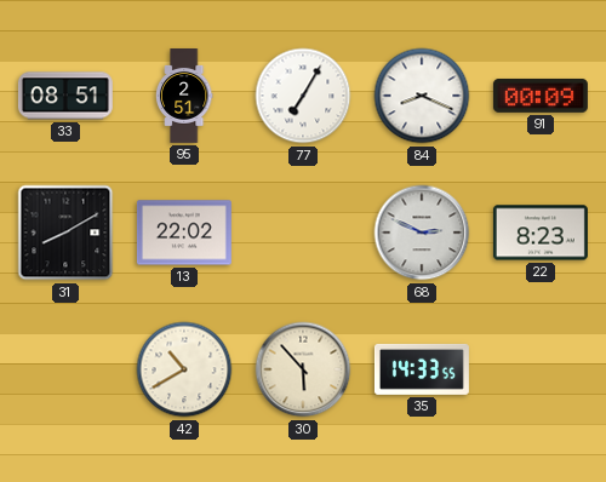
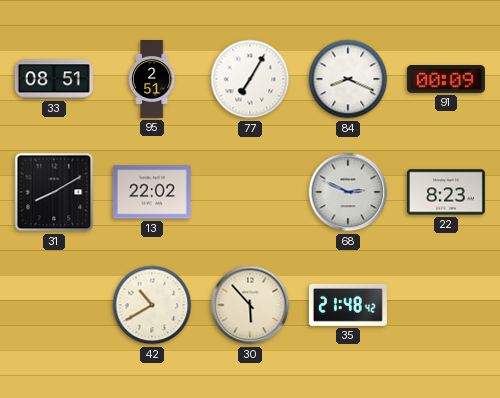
35: 14:33 -> 21:48
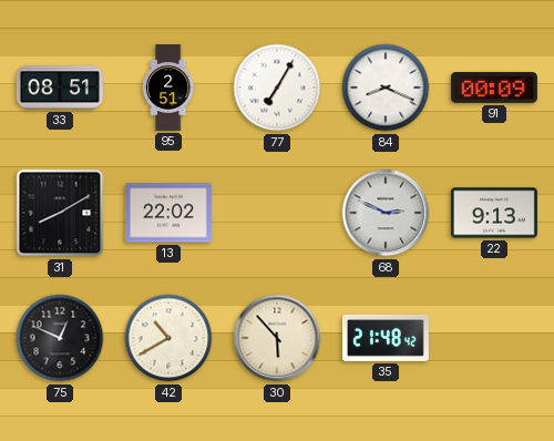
22: 8:23 -> 9:13
75: none -> 12:49
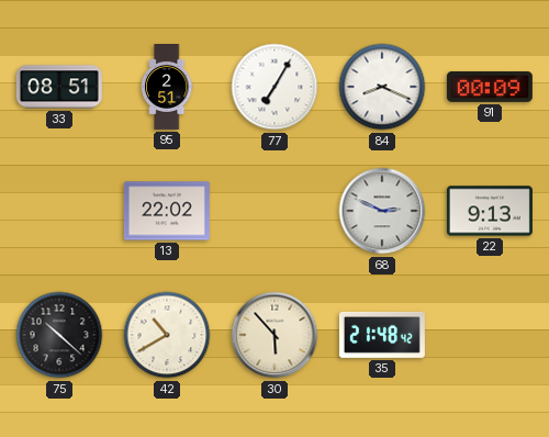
31: 8:10 -> none
75: 12:49 -> 10:22
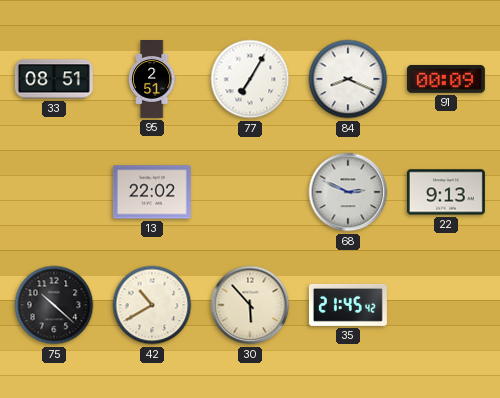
35: 21:48 -> 21:45
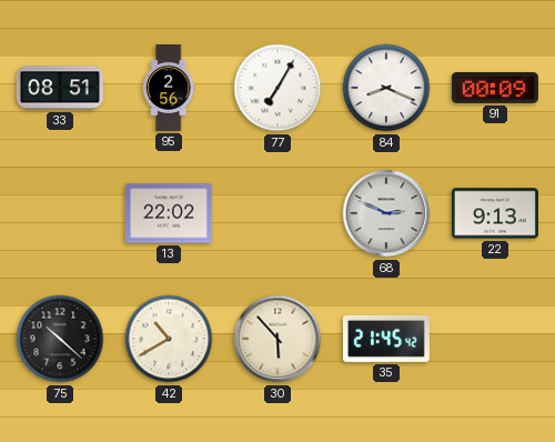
95: 2:51 -> 2:56
